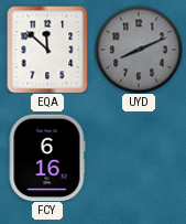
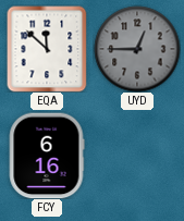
UYD: 8:11 -> 12:45
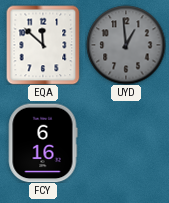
UYD: 12:45 -> 12:59
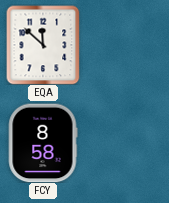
UYD: 12:59 -> none
FCY: 6:16 -> 8:58
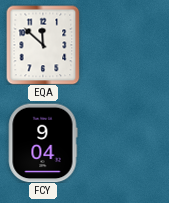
FCY: 8:58 -> 9:04
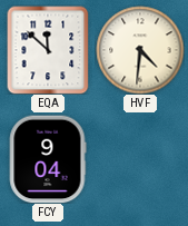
HVF: none -> 4:31
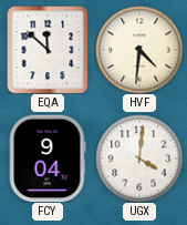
UGX: none -> 4:01
